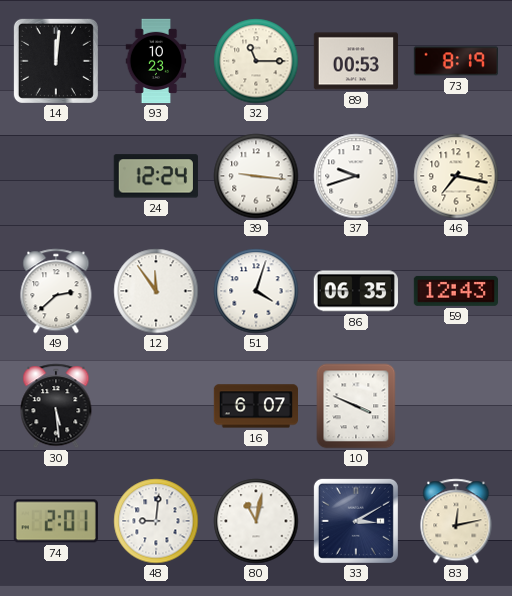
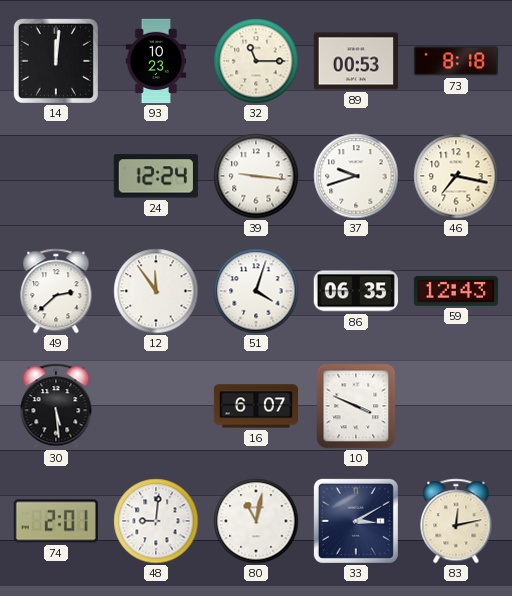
73: 8:19 -> 8:18
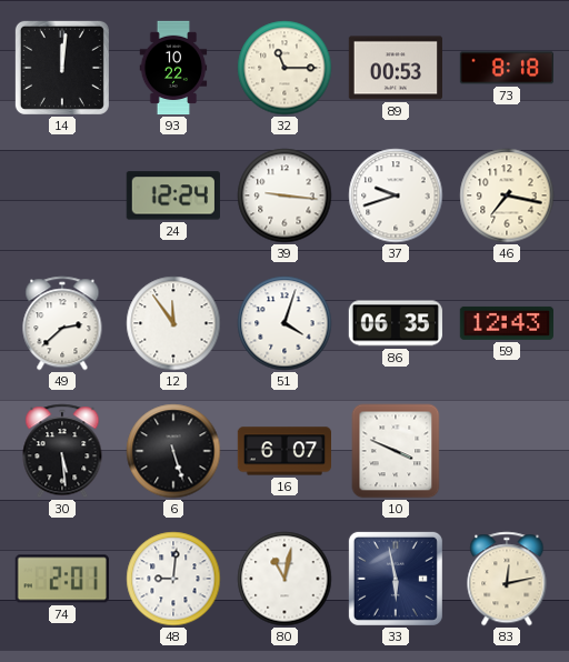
93: 10:23 -> 10:22
6: none -> 5:27
33: 3:10 -> 5:58
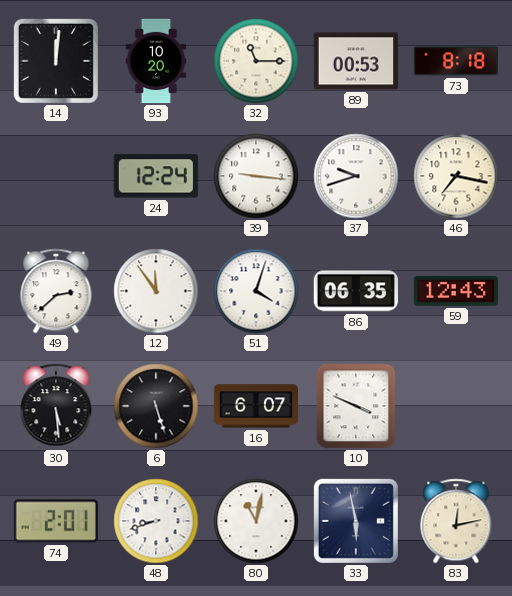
93: 10:22 -> 10:20
48: 9:01 -> 8:42
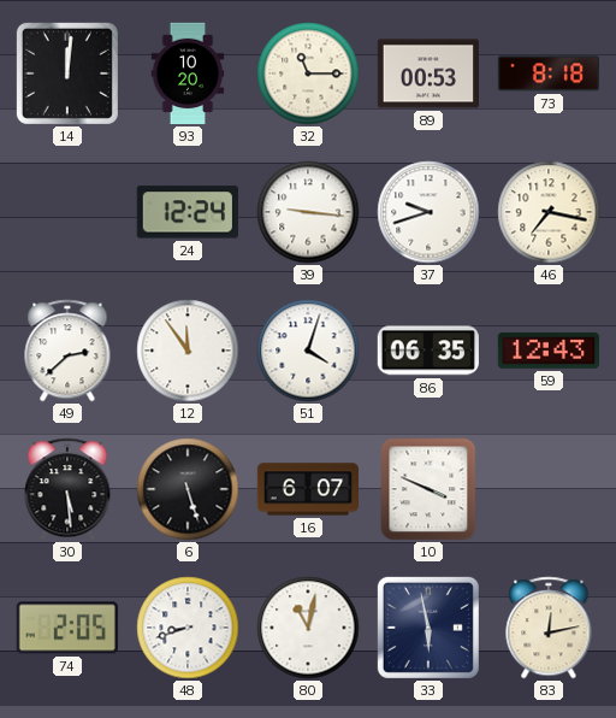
74: 2:01 -> 2:05
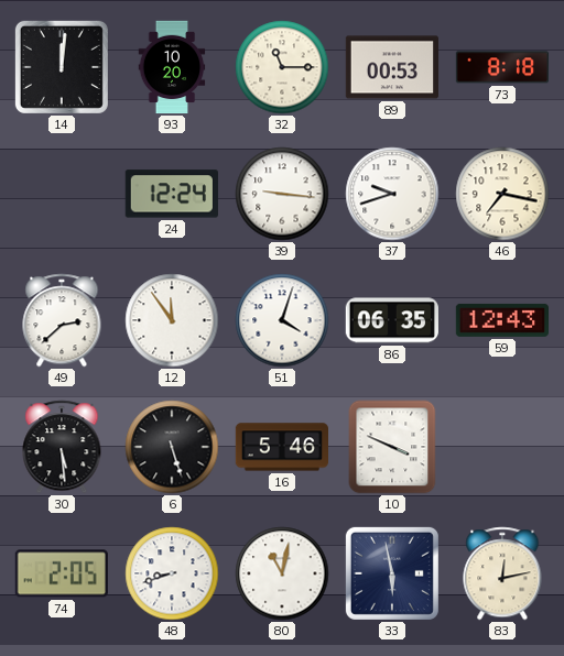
16: 6:07 -> 5:46
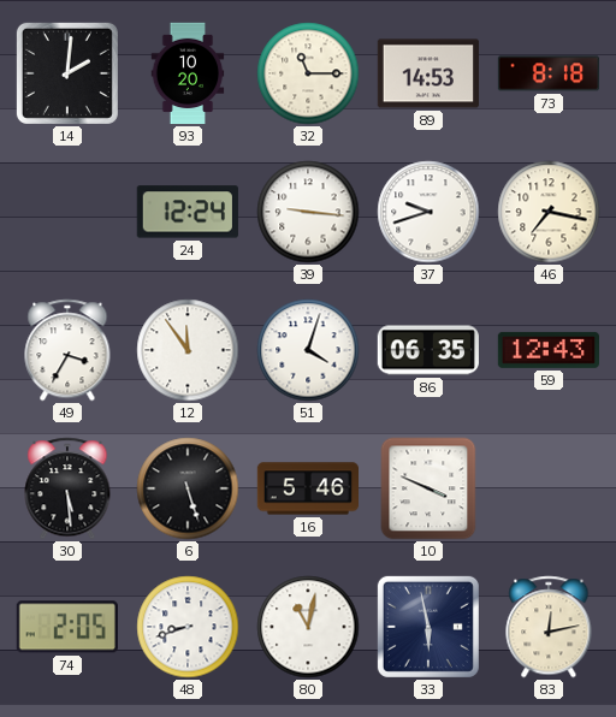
14: 12:01 -> 2:01
89: 00:53 -> 14:53
49: 2:38 -> 3:35
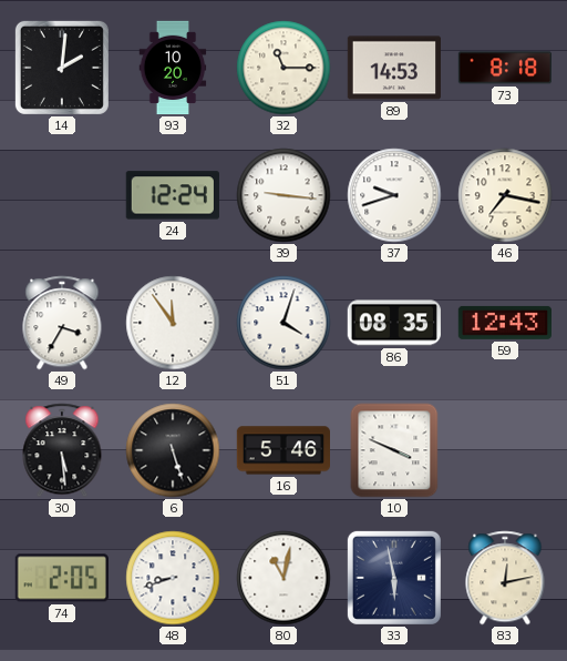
86: 06:35 -> 08:35
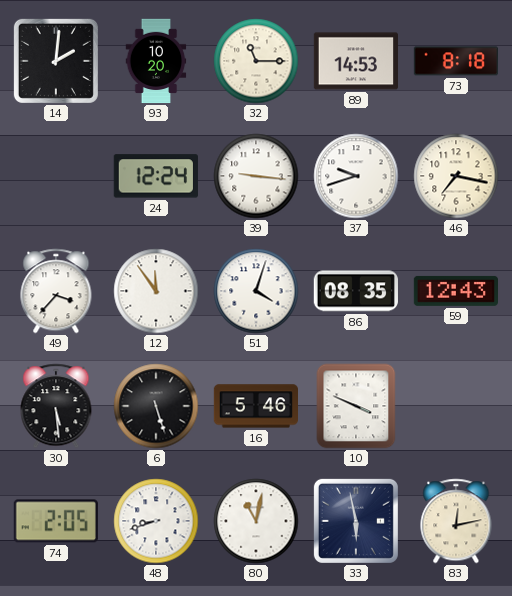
49: 3:35 -> 3:37
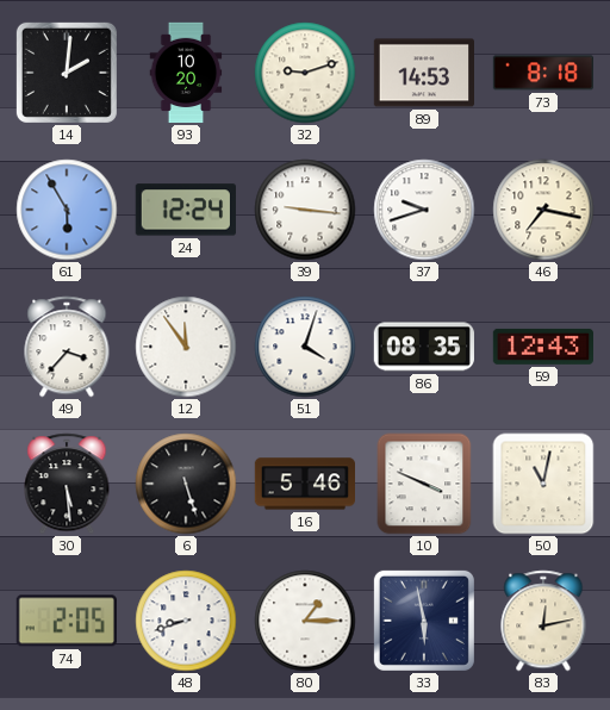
32: 11:15 -> 9:12
61: none -> 5:55
50: none -> 11:02
80: 11:02 -> 1:15
